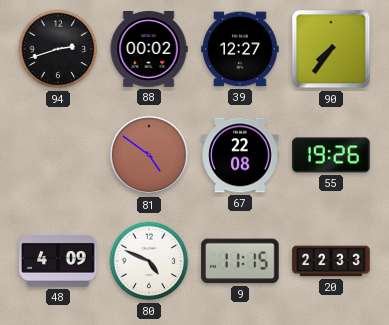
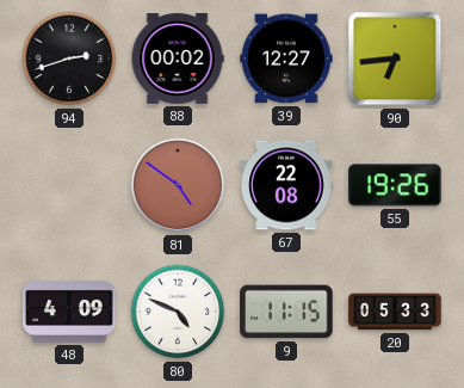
90: 7:36 -> 6:44
20: 22:33 -> 05:33
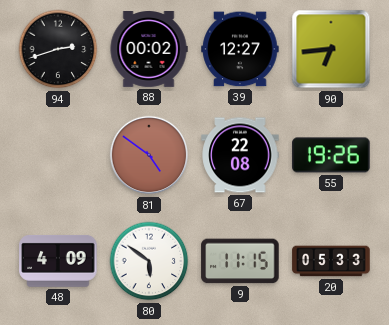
80: 4:49 -> 5:51
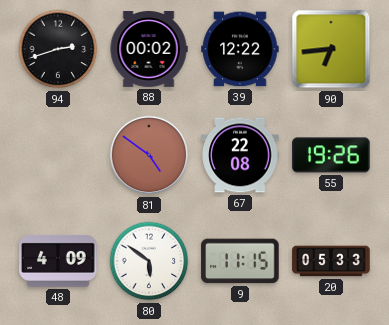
39: 12:27 -> 12:22
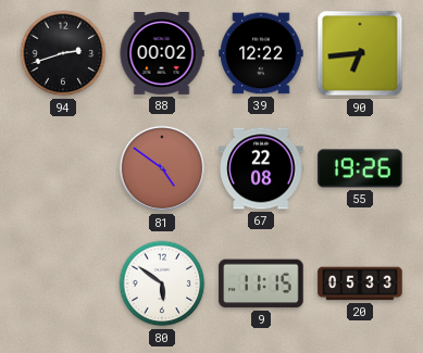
48: 4:09 -> none
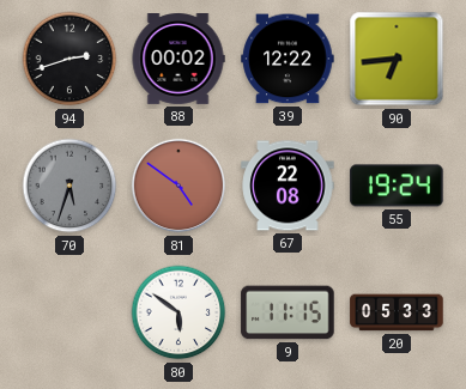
70: none -> 5:33
55: 19:26 -> 19:24
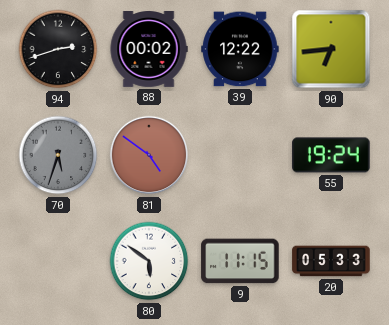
67: 22:08 -> none
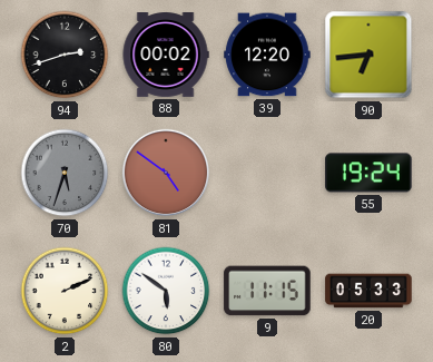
39: 12:22 -> 12:20
2: none -> 2:11
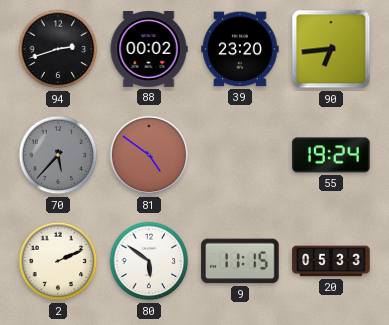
39: 12:20 -> 23:20
70: 5:33 -> 5:37
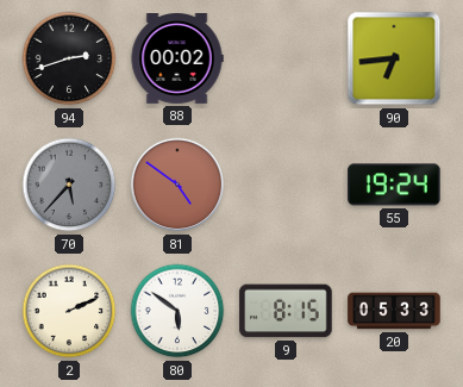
39: 23:20 -> none
9: 11:15 -> 8:15
